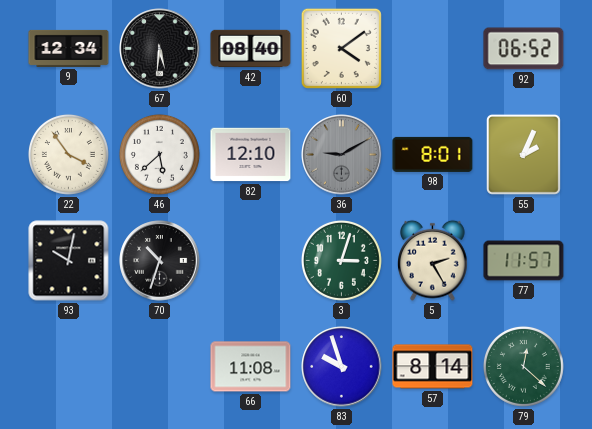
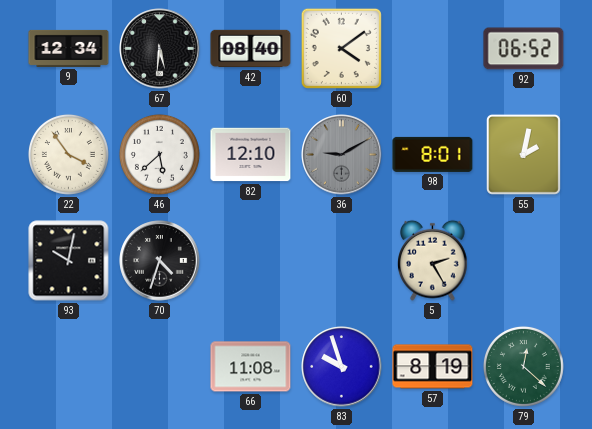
55: 2:04 -> 2:02
70: 10:33 -> 4:33
3: 3:03 -> none
77: 11:57 -> none
57: 8:14 -> 8:19
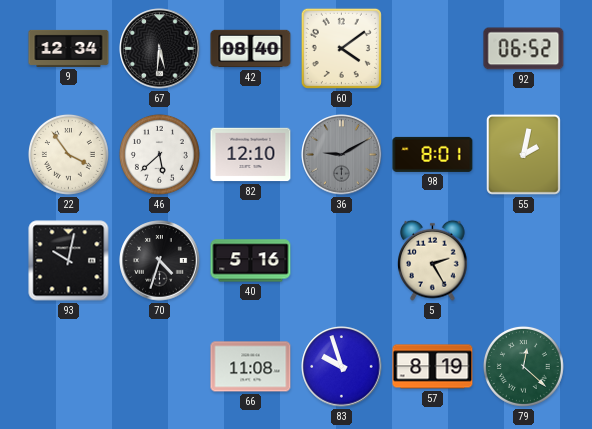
40: none -> 5:16
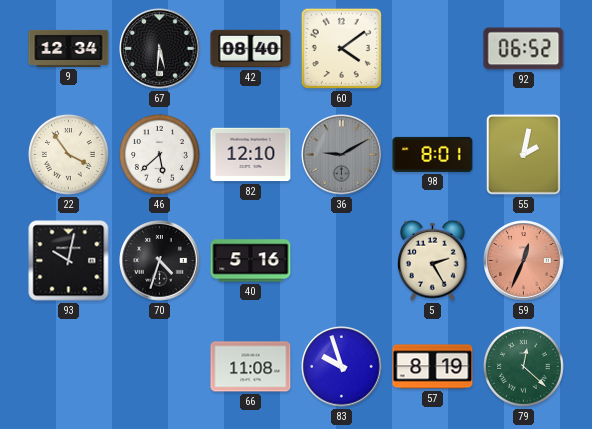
59: none -> 12:34
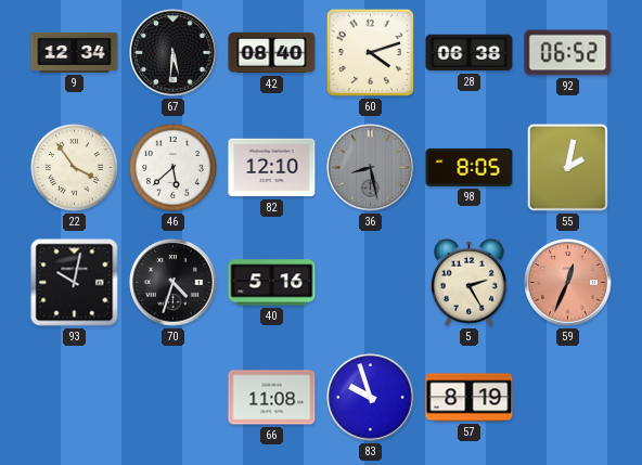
60: 4:09 -> 4:12
28: none -> 06:38
36: 9:10 -> 8:28
98: 8:01 -> 8:05
79: 12:22 -> none
